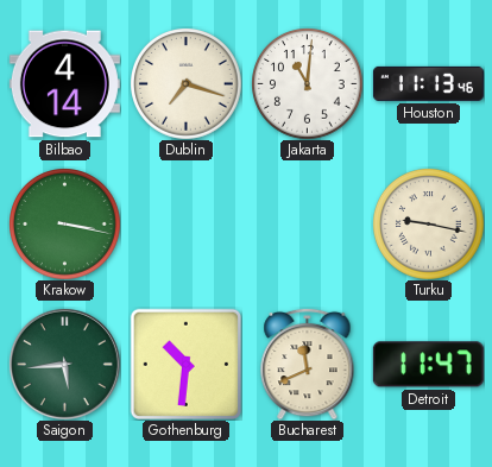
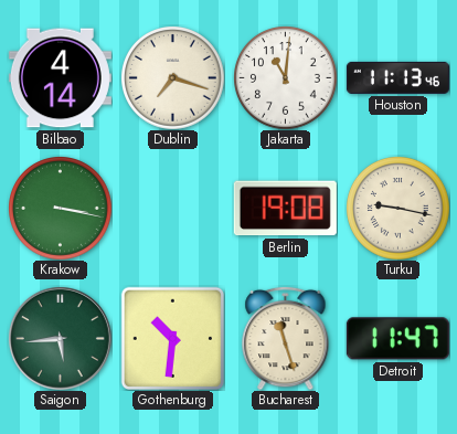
Berlin: none -> 19:08
Bucharest: 11:41 -> 11:27
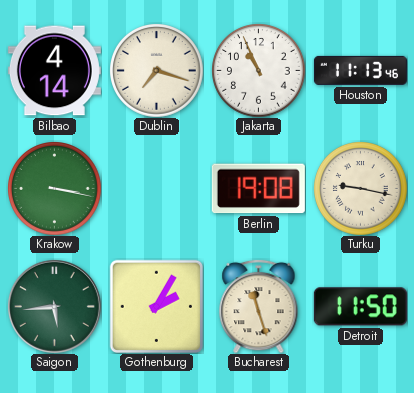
Jakarta: 11:01 -> 10:56
Gothenburg: 10:31 -> 2:05
Detroit: 11:47 -> 11:50
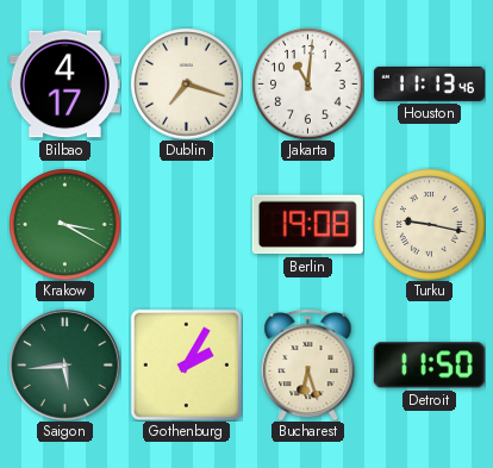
Bilbao: 4:14 -> 4:17
Jakarta: 10:56 -> 11:01
Krakow: 3:17 -> 3:20
Bucharest: 11:27 -> 6:27
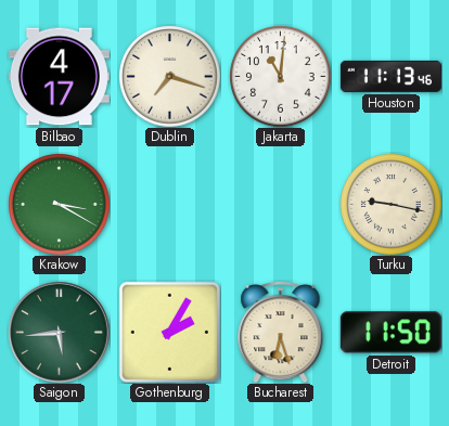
Berlin: 19:08 -> none
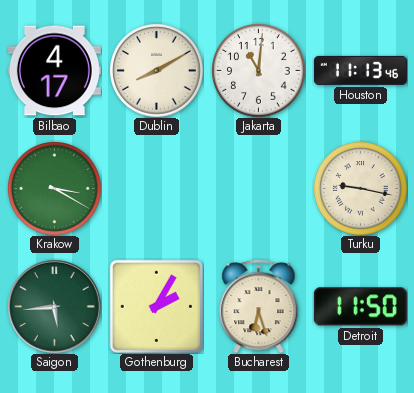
Dublin: 7:18 -> 8:10
